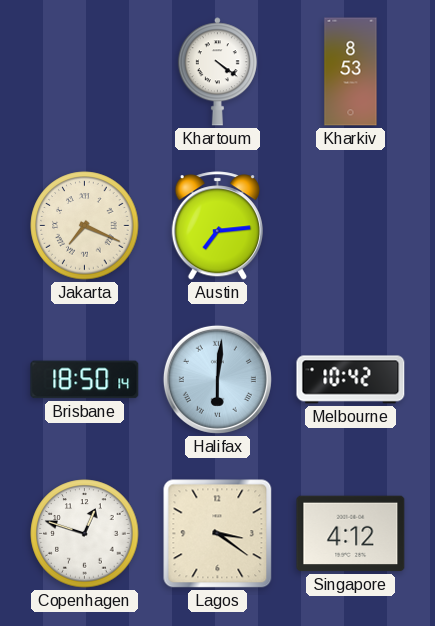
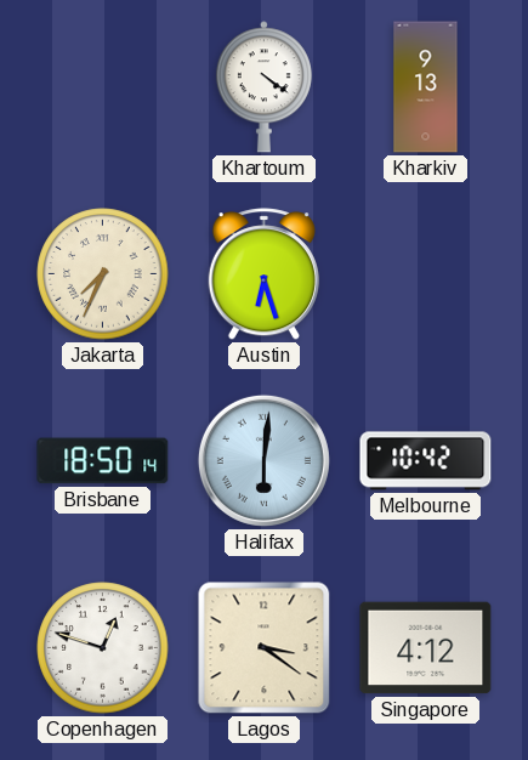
Kharkiv: 8:53 -> 9:13
Jakarta: 7:19 -> 7:34
Austin: 7:14 -> 6:27
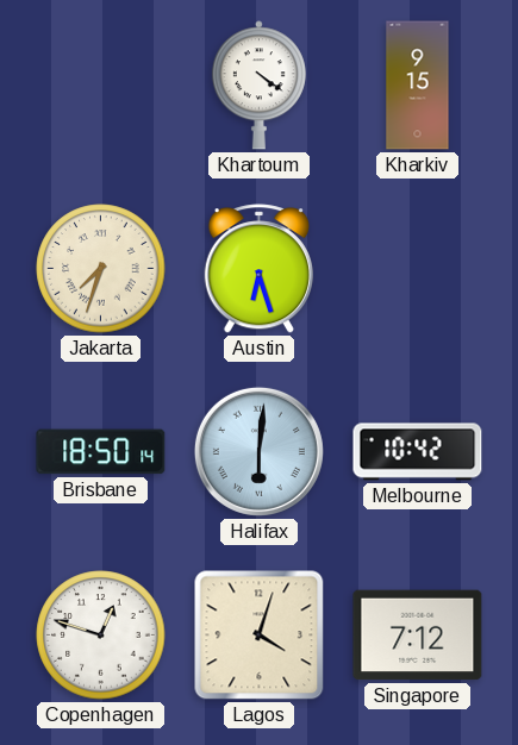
Kharkiv: 9:13 -> 9:15
Jakarta: 7:34 -> 7:33
Lagos: 3:21 -> 4:03
Singapore: 4:12 -> 7:12
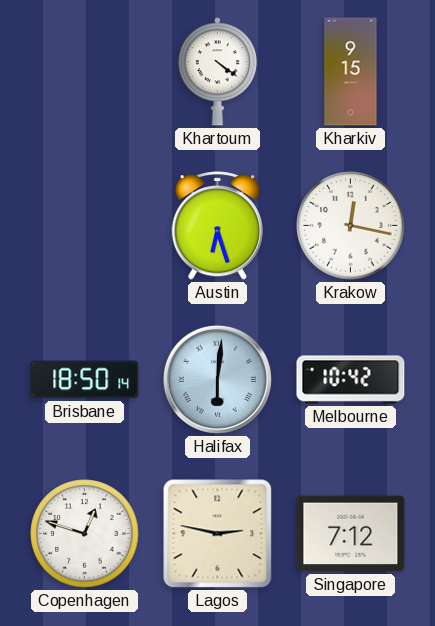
Jakarta: 7:33 -> none
Krakow: none -> 12:17
Lagos: 4:03 -> 2:47
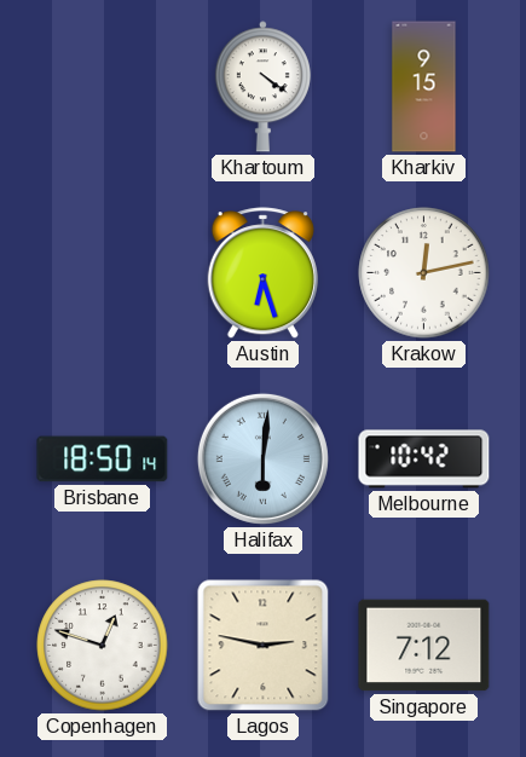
Krakow: 12:17 -> 12:13
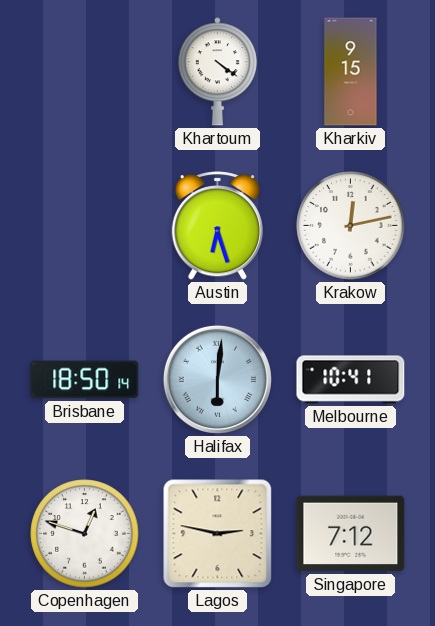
Melbourne: 10:42 -> 10:41
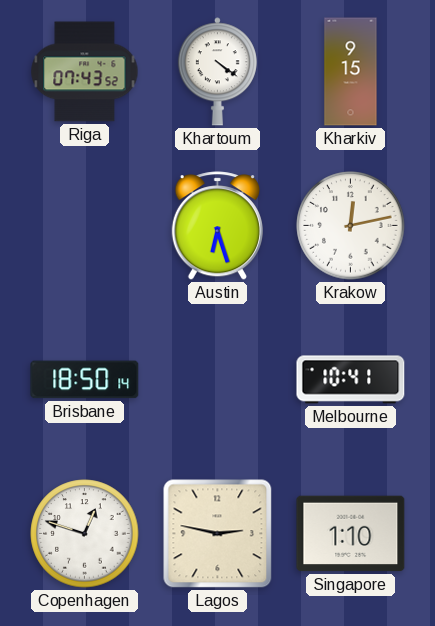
Riga: none -> 07:43
Halifax: 6:01 -> none
Singapore: 7:12 -> 1:10
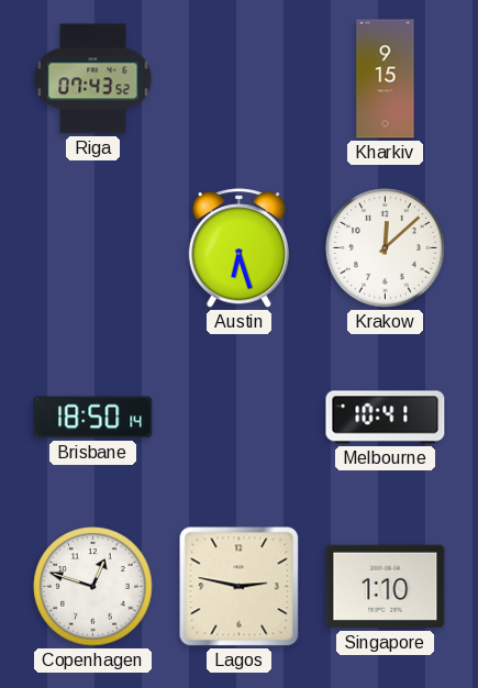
Khartoum: 4:21 -> none
Krakow: 12:13 -> 12:08
